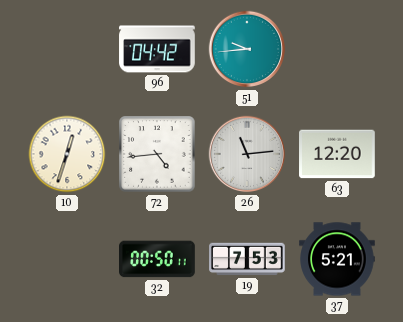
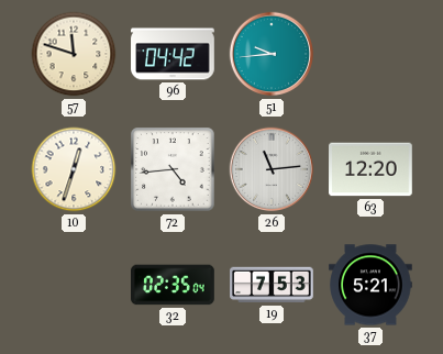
57: none -> 11:48
32: 00:50 -> 02:35
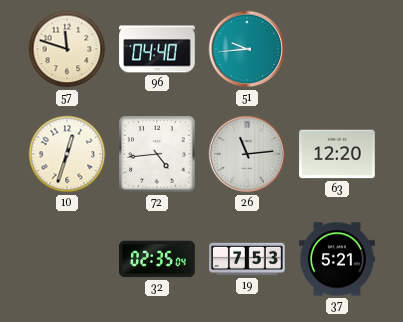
96: 04:42 -> 04:40
